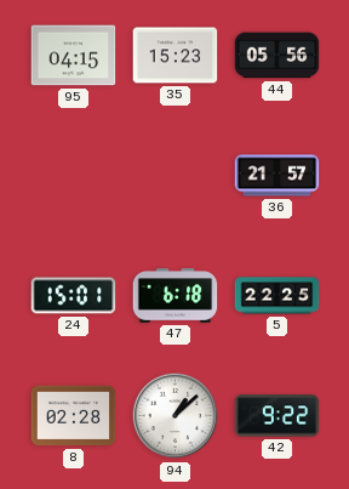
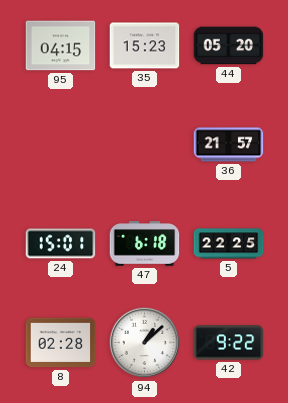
44: 05:56 -> 05:20
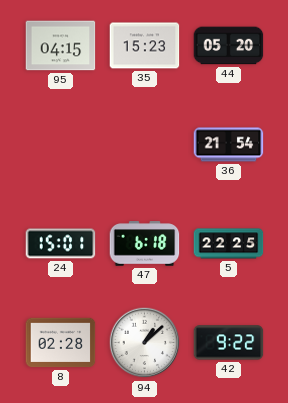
36: 21:57 -> 21:54
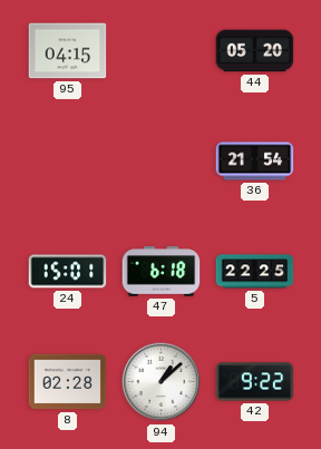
35: 15:23 -> none
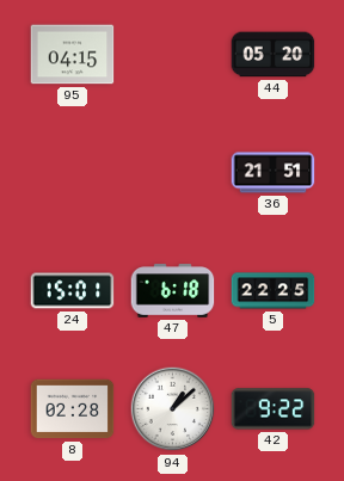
36: 21:54 -> 21:51
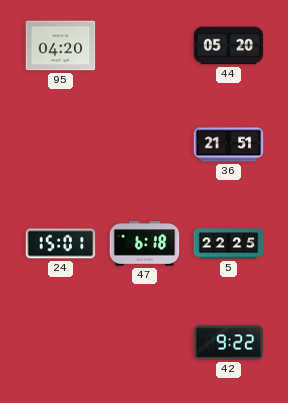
95: 04:15 -> 04:20
8: 02:28 -> none
94: 1:08 -> none
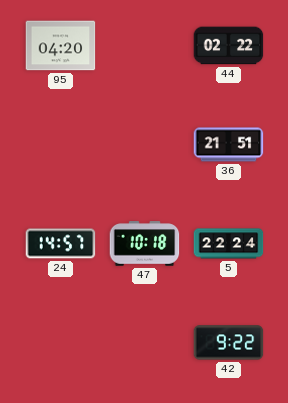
44: 05:20 -> 02:22
24: 15:01 -> 14:57
47: 6:18 -> 10:18
5: 22:25 -> 22:24
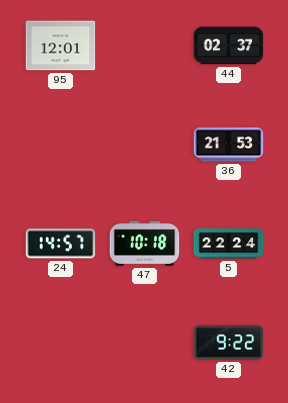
95: 04:20 -> 12:01
44: 02:22 -> 02:37
36: 21:51 -> 21:53
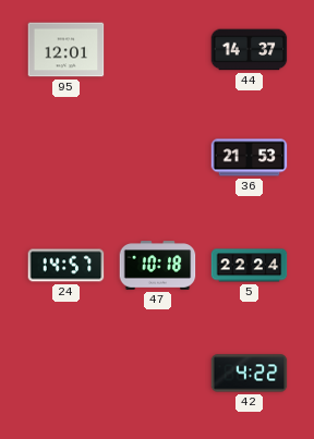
44: 02:37 -> 14:37
42: 9:22 -> 4:22
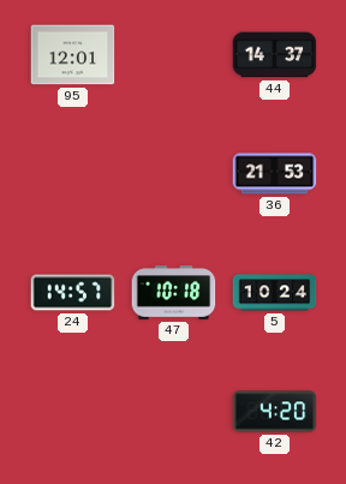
5: 22:24 -> 10:24
42: 4:22 -> 4:20
